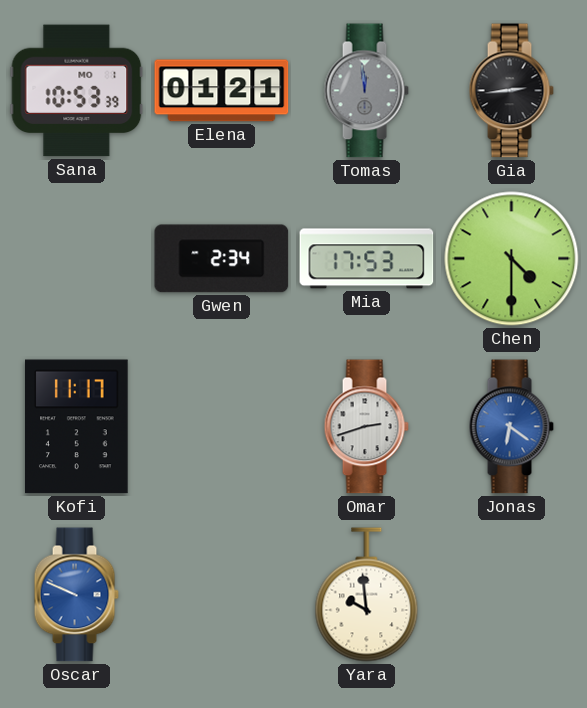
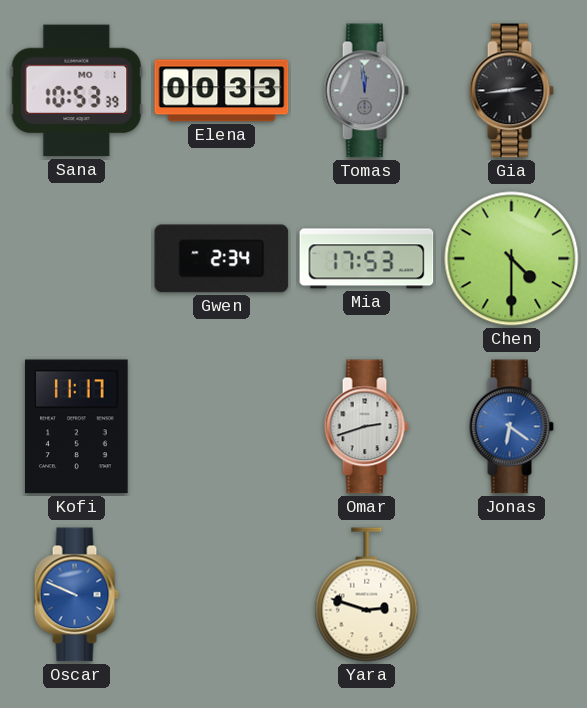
Elena: 01:21 -> 00:33
Yara: 9:59 -> 2:48
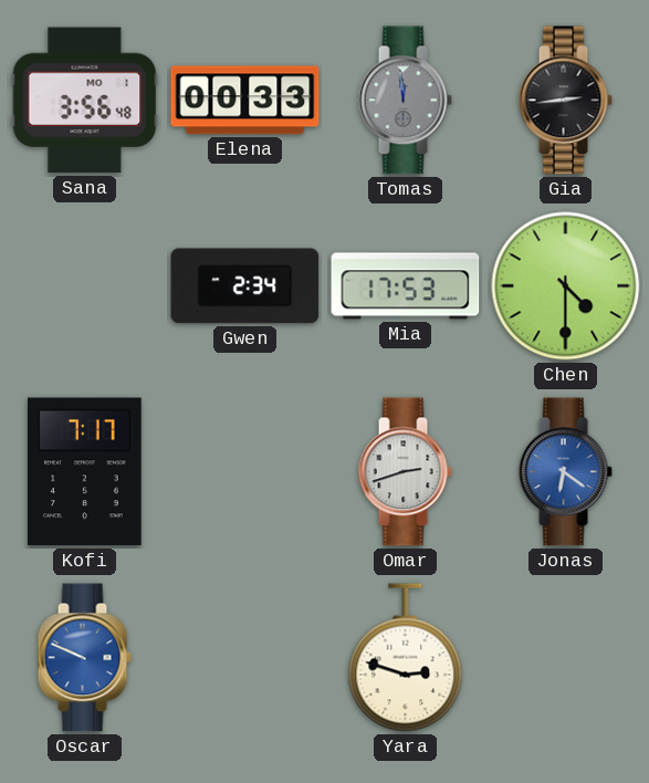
Sana: 10:53 -> 3:56
Kofi: 11:17 -> 7:17
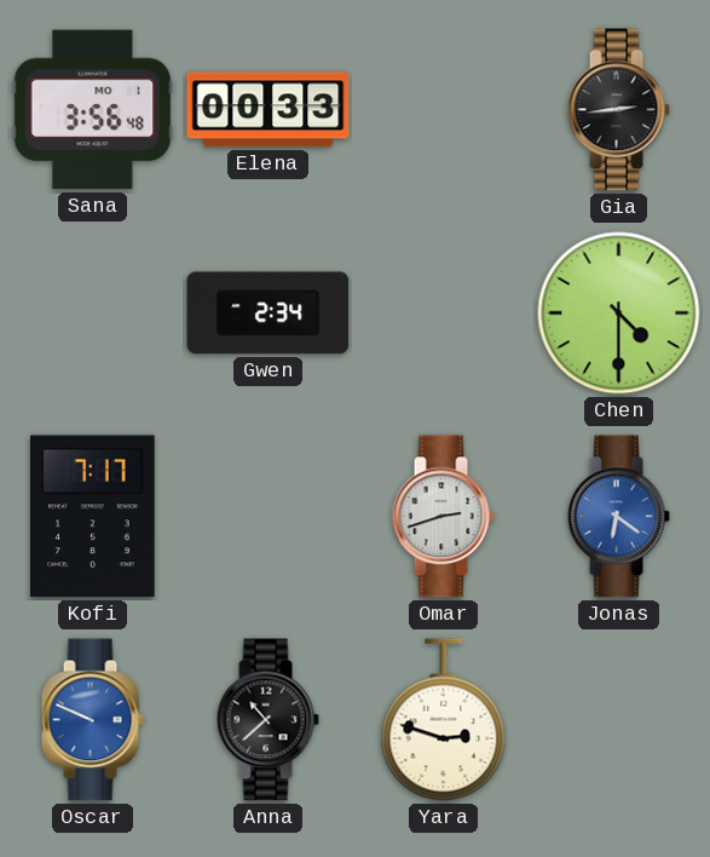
Tomas: 11:59 -> none
Mia: 17:53 -> none
Anna: none -> 10:38
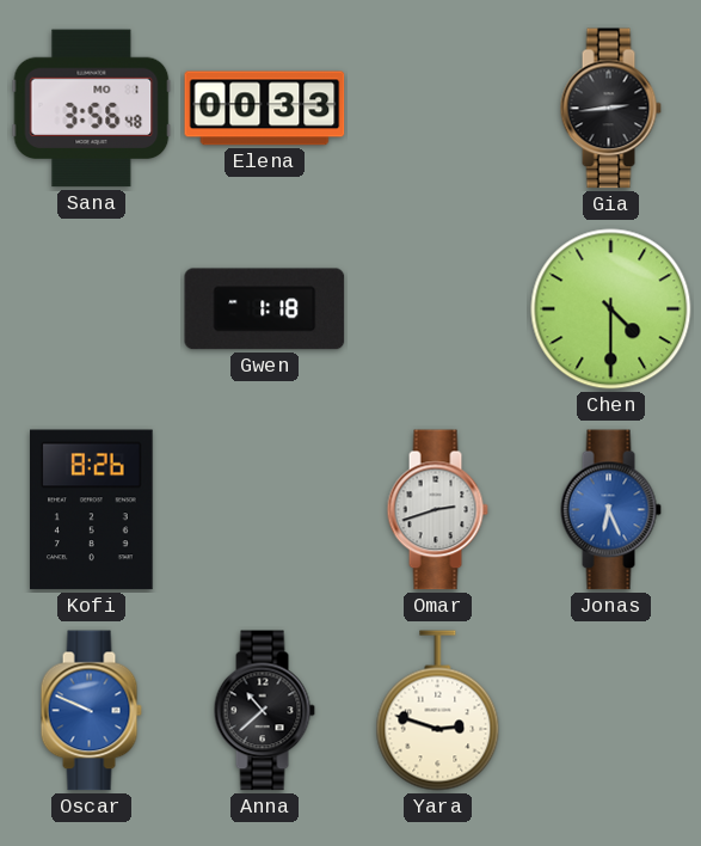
Gwen: 2:34 -> 1:18
Kofi: 7:17 -> 8:26
Jonas: 6:21 -> 6:26
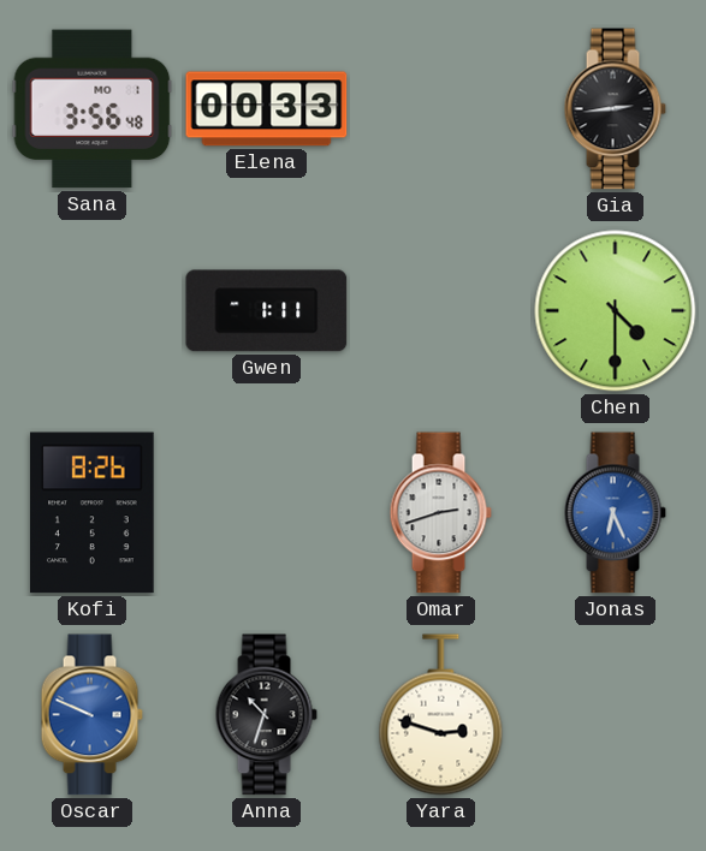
Gwen: 1:18 -> 1:11
Anna: 10:38 -> 10:33
